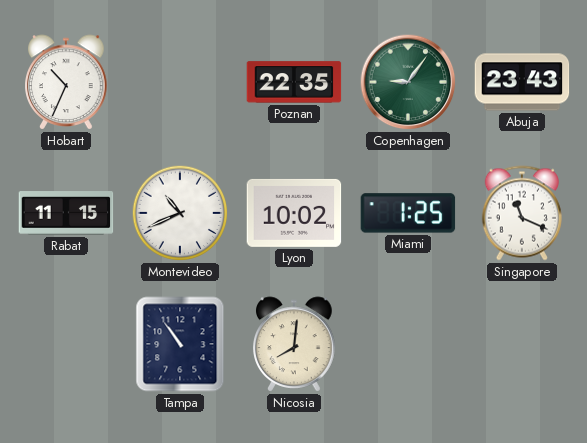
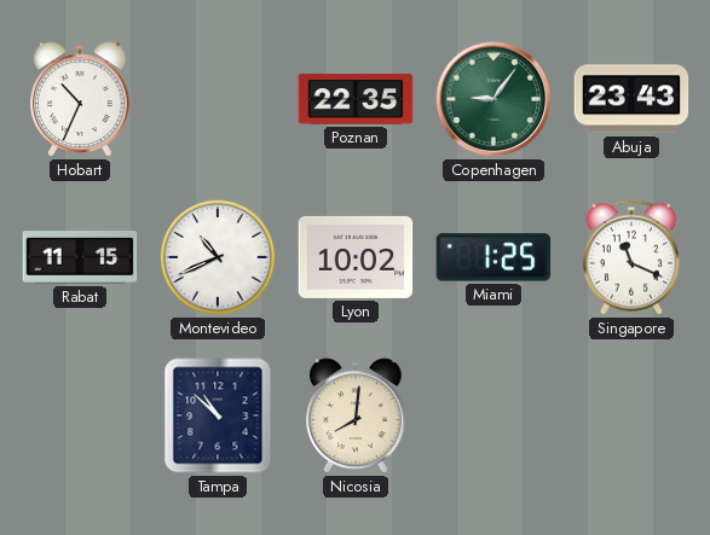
Tampa: 10:54 -> 10:52
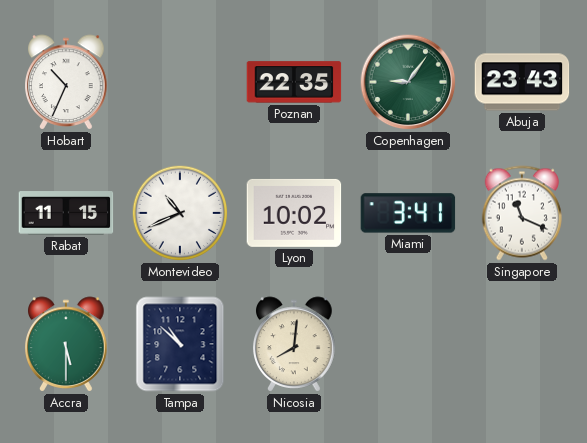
Miami: 1:25 -> 3:41
Accra: none -> 5:30
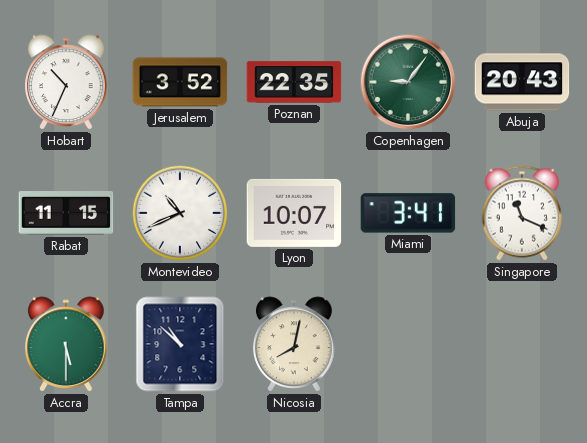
Jerusalem: none -> 3:52
Abuja: 23:43 -> 20:43
Lyon: 10:02 -> 10:07
Nicosia: 8:01 -> 8:02
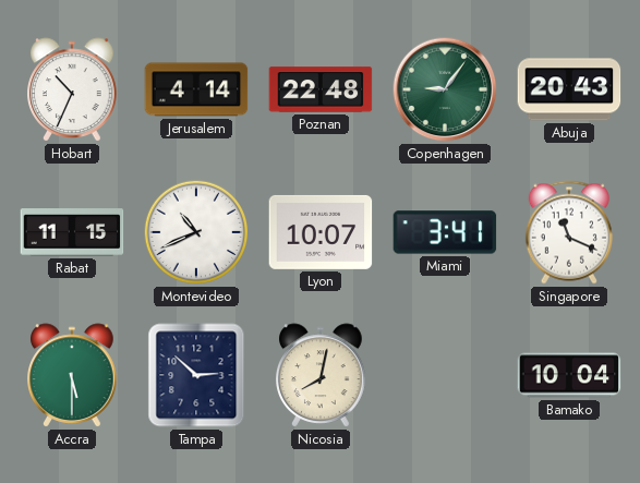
Jerusalem: 3:52 -> 4:14
Poznan: 22:35 -> 22:48
Tampa: 10:52 -> 2:52
Bamako: none -> 10:04
